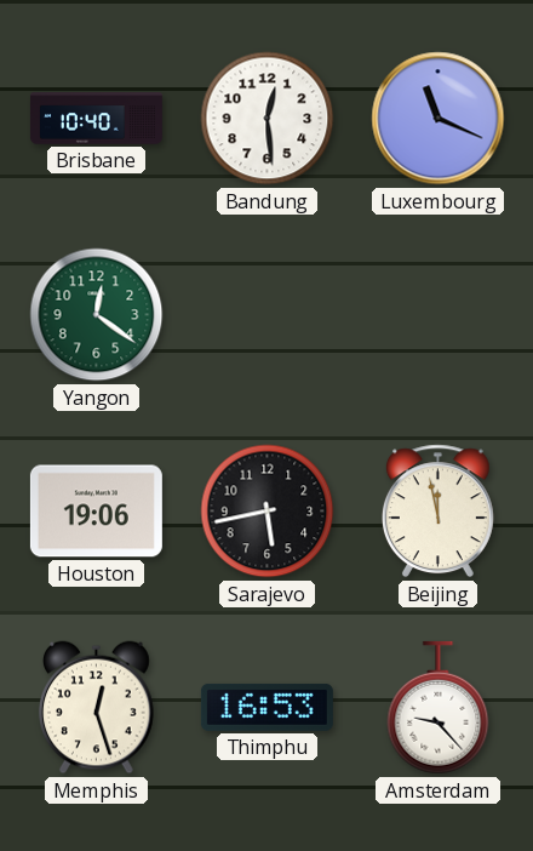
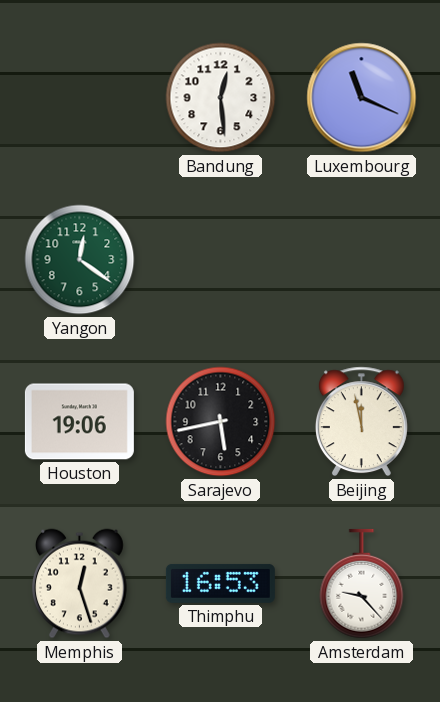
Brisbane: 10:40 -> none
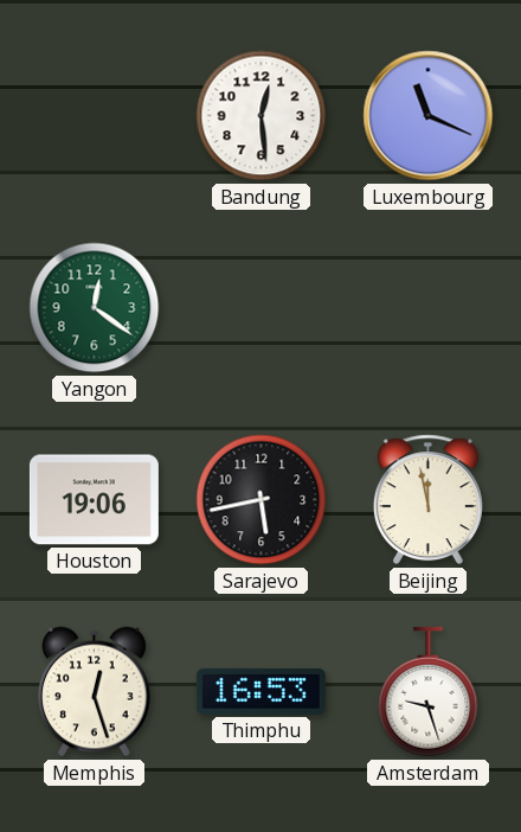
Amsterdam: 9:23 -> 9:27
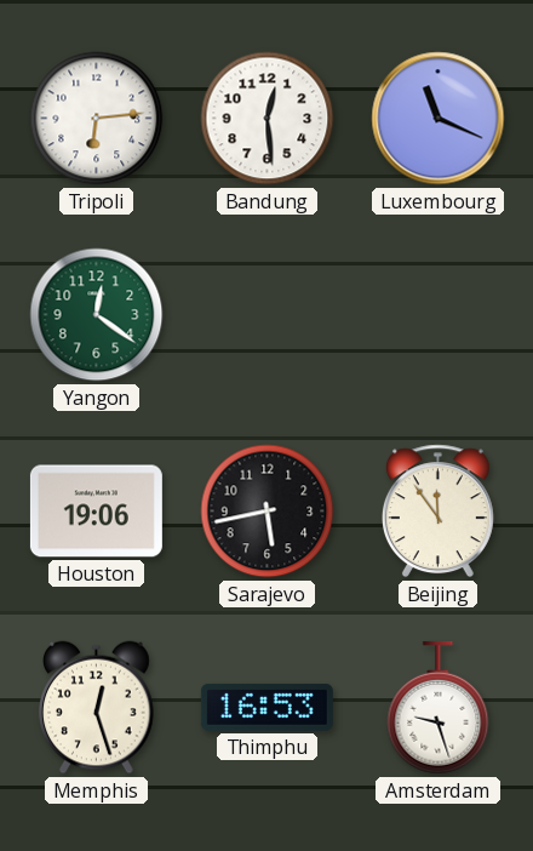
Tripoli: none -> 6:14
Beijing: 11:58 -> 11:54
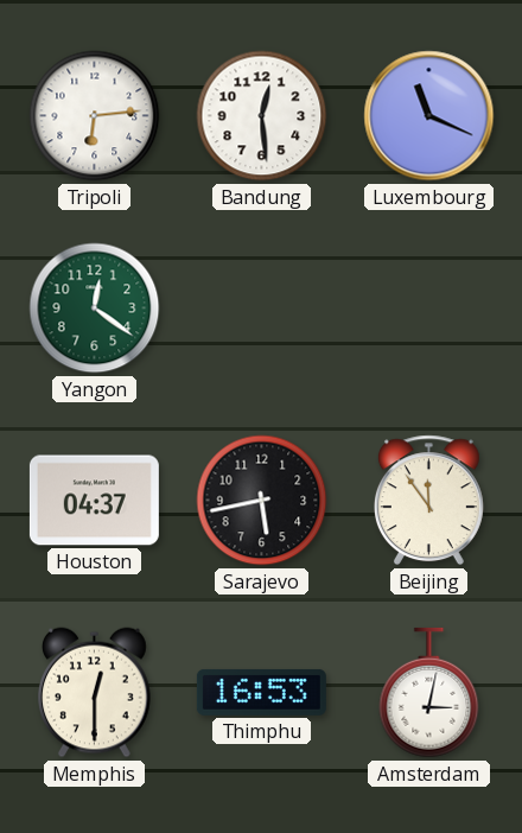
Houston: 19:06 -> 04:37
Memphis: 12:27 -> 12:30
Amsterdam: 9:27 -> 3:02
